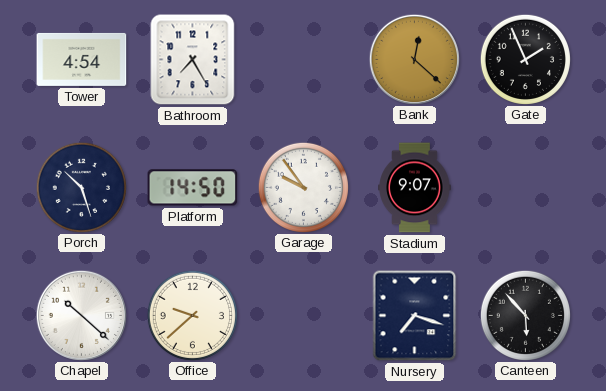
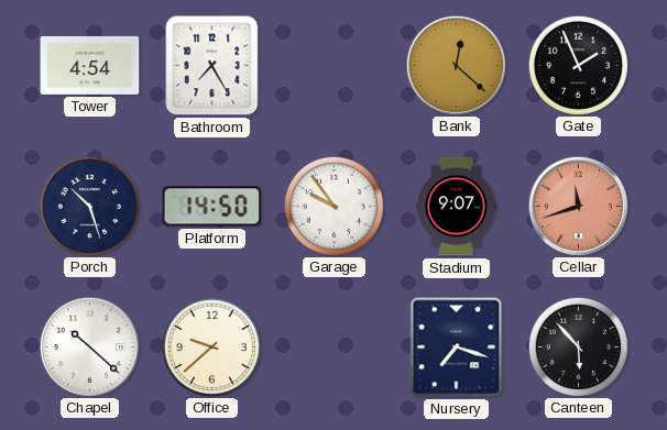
Cellar: none -> 11:42
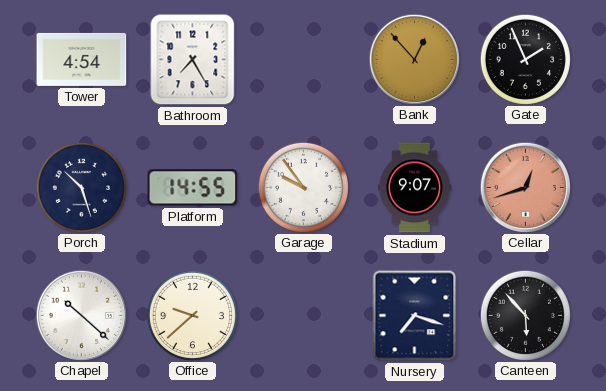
Bank: 12:22 -> 12:53
Platform: 14:50 -> 14:55
Cellar: 11:42 -> 12:42
